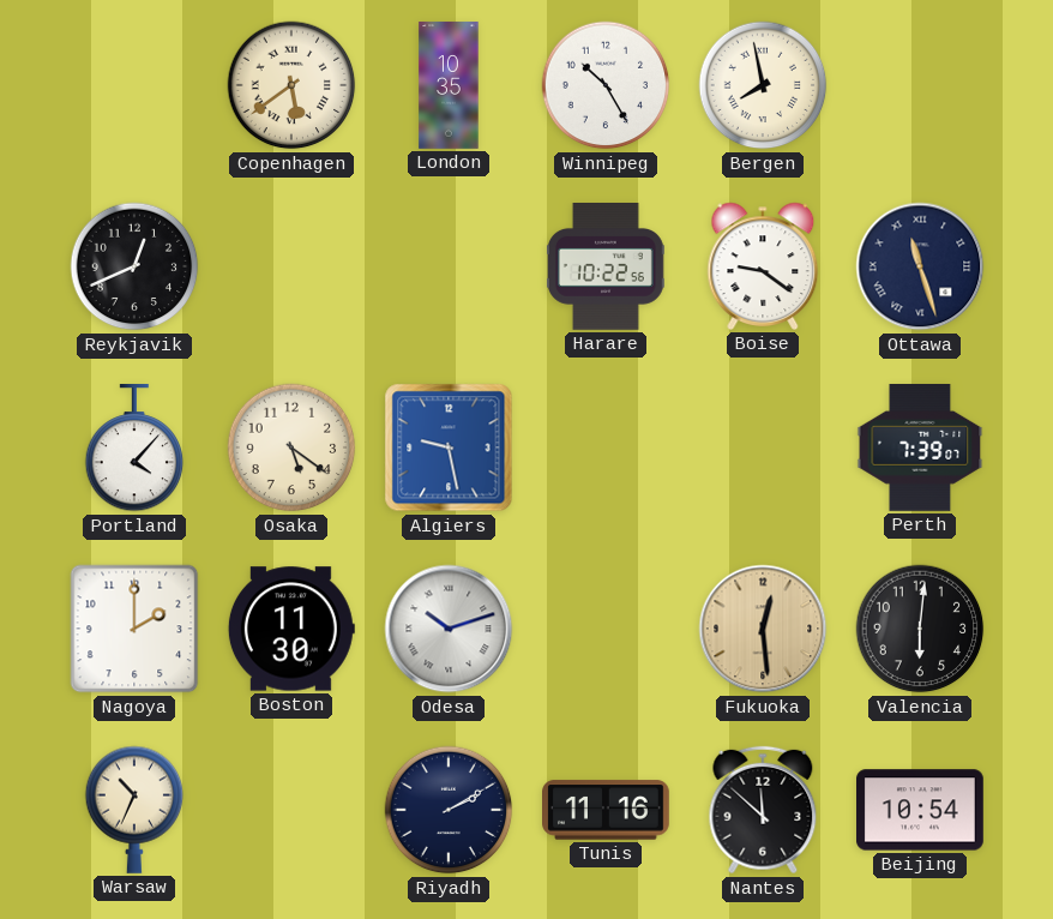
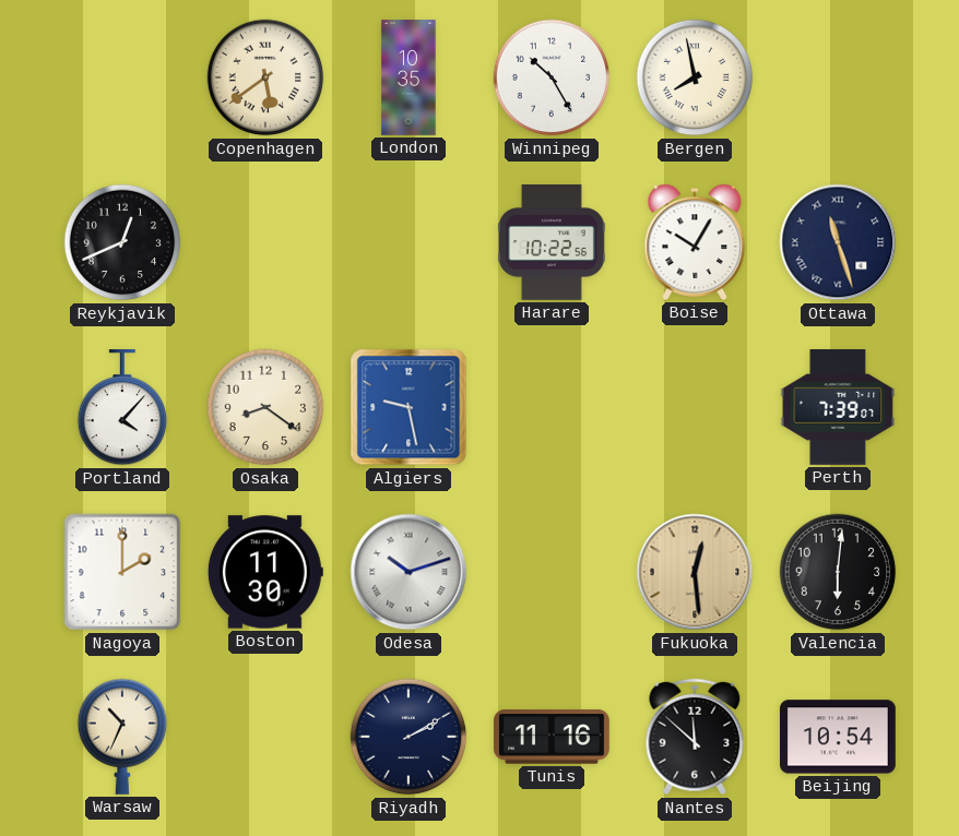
Boise: 9:21 -> 10:05
Osaka: 5:21 -> 8:21
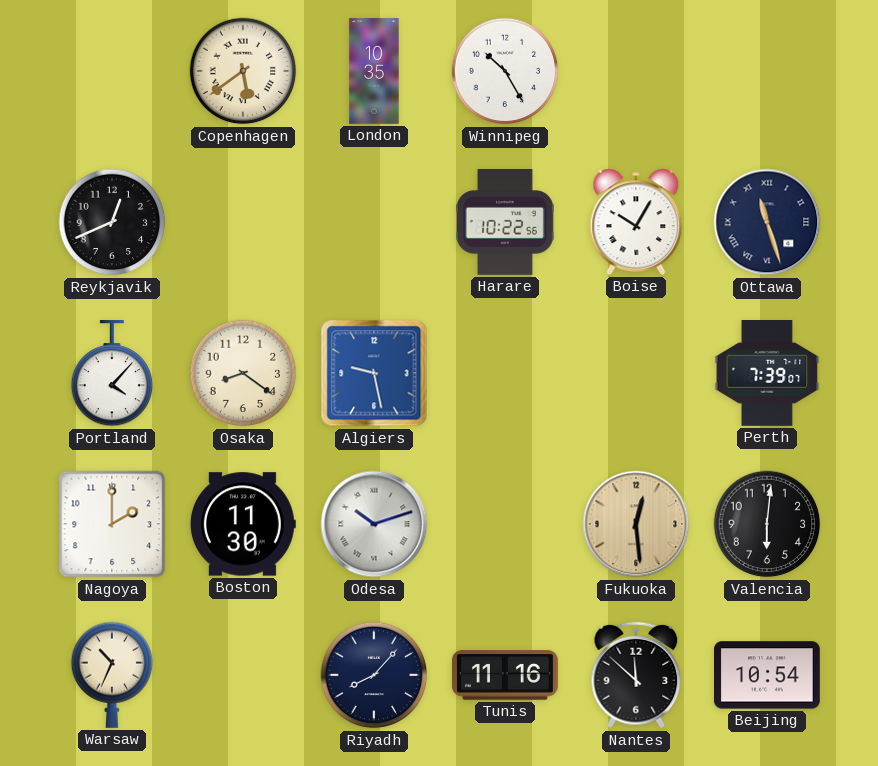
Bergen: 7:58 -> none
Riyadh: 2:10 -> 8:07
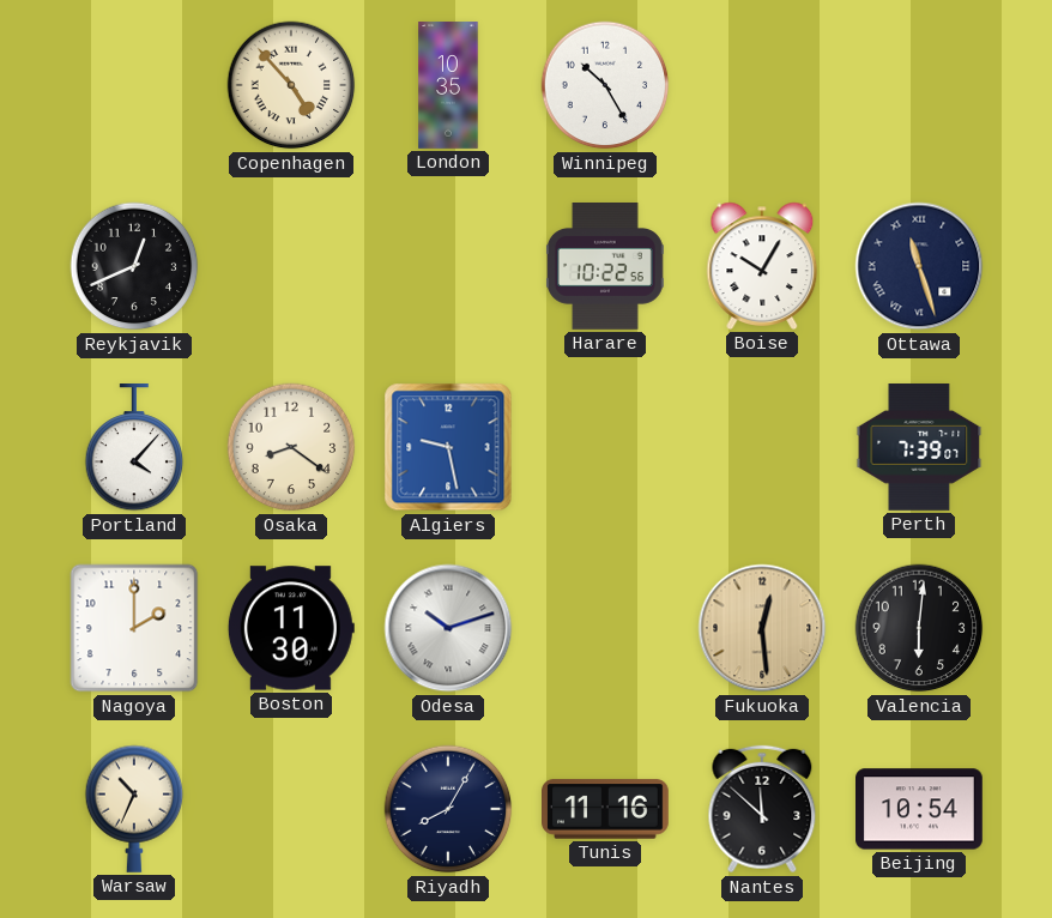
Copenhagen: 5:39 -> 4:53
Riyadh: 8:07 -> 8:05
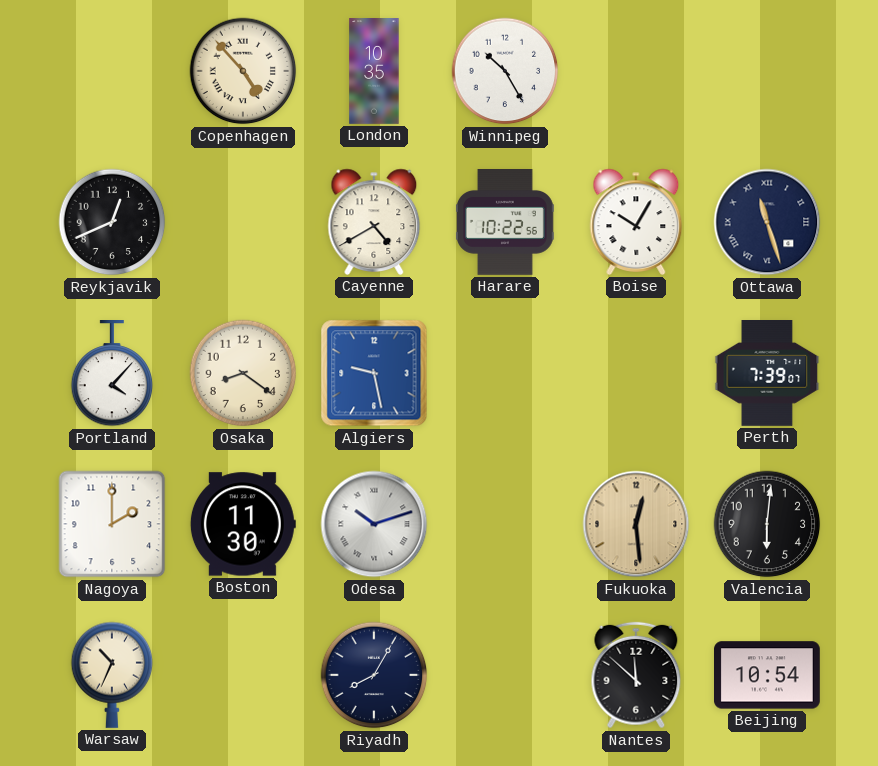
Cayenne: none -> 4:40
Tunis: 11:16 -> none
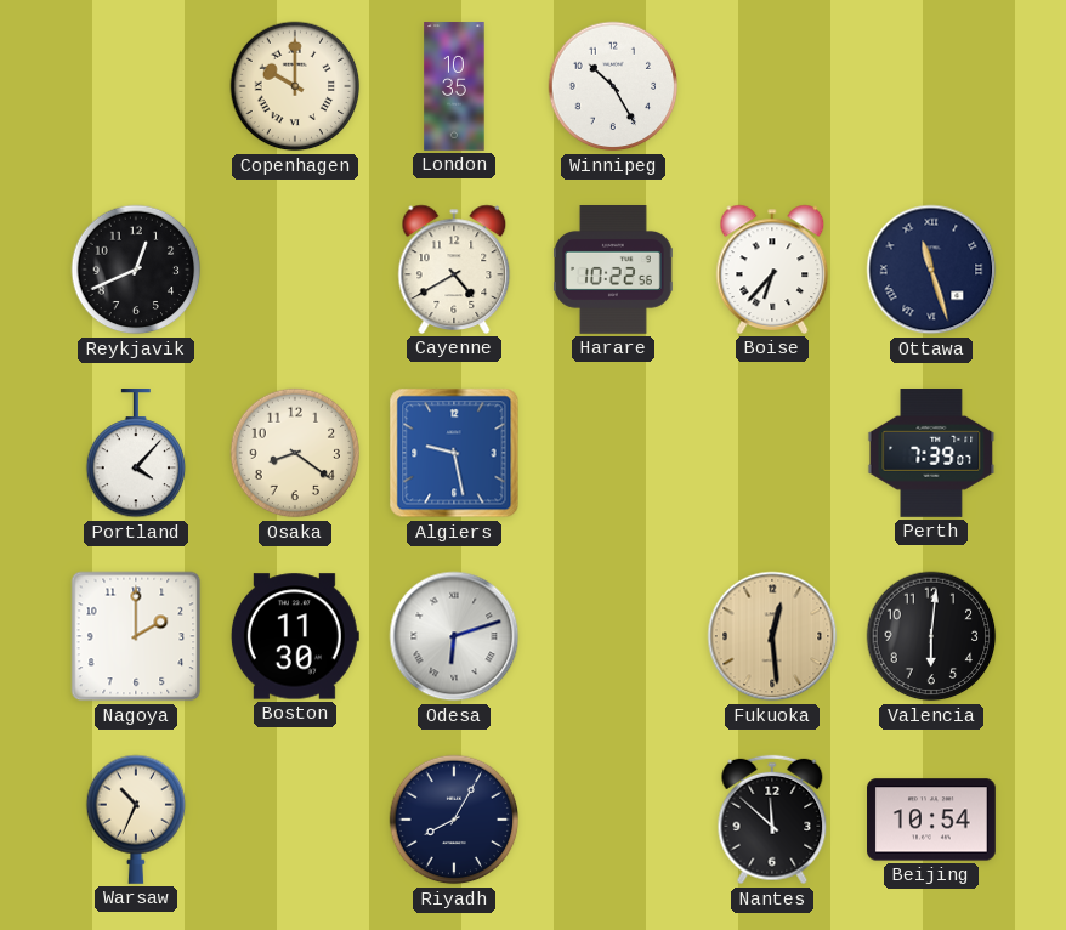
Copenhagen: 4:53 -> 10:00
Boise: 10:05 -> 6:37
Odesa: 10:12 -> 6:12
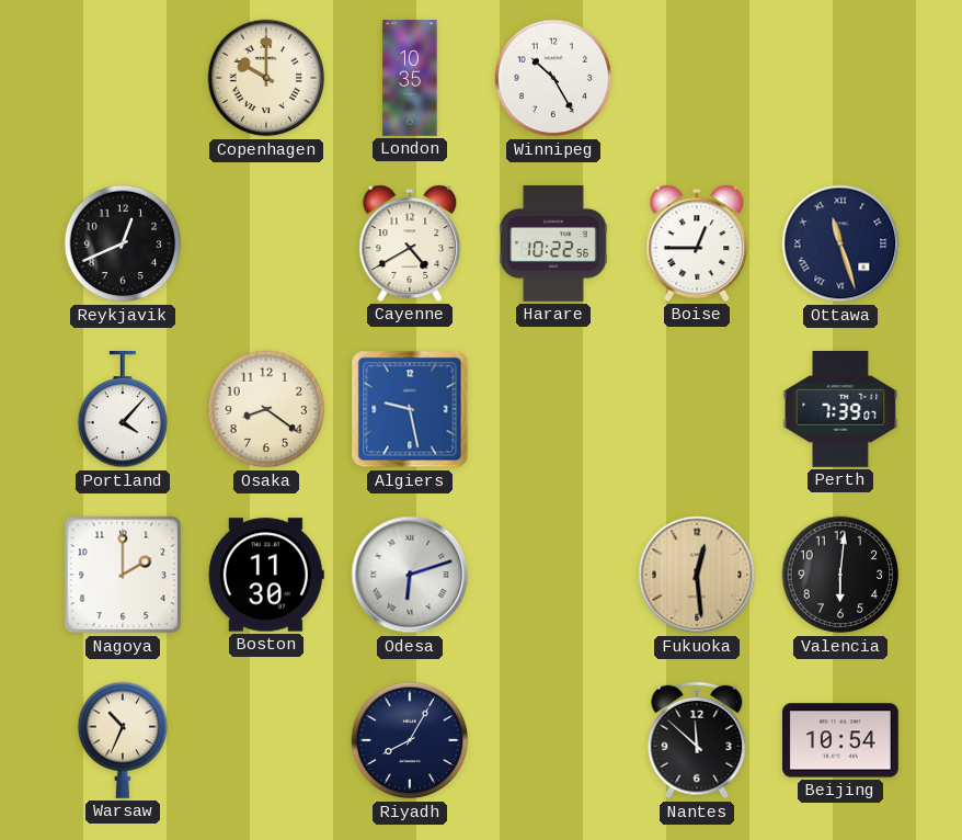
Boise: 6:37 -> 12:45
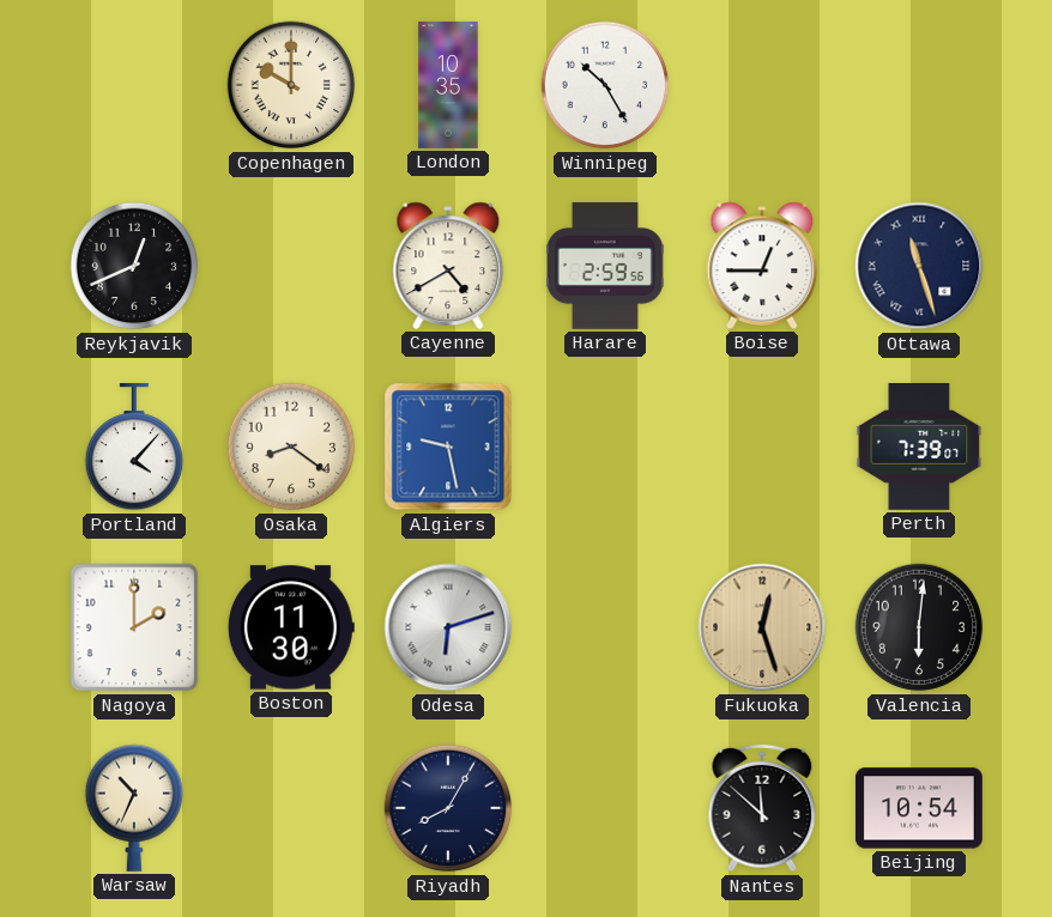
Harare: 10:22 -> 2:59
Fukuoka: 12:29 -> 12:27
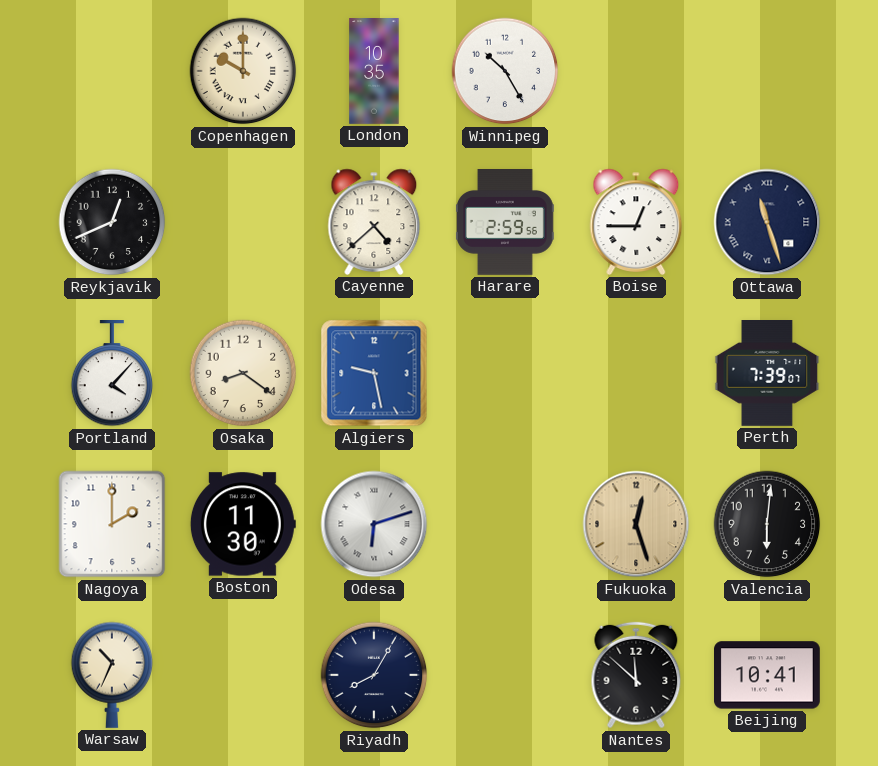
Cayenne: 4:40 -> 4:38
Beijing: 10:54 -> 10:41
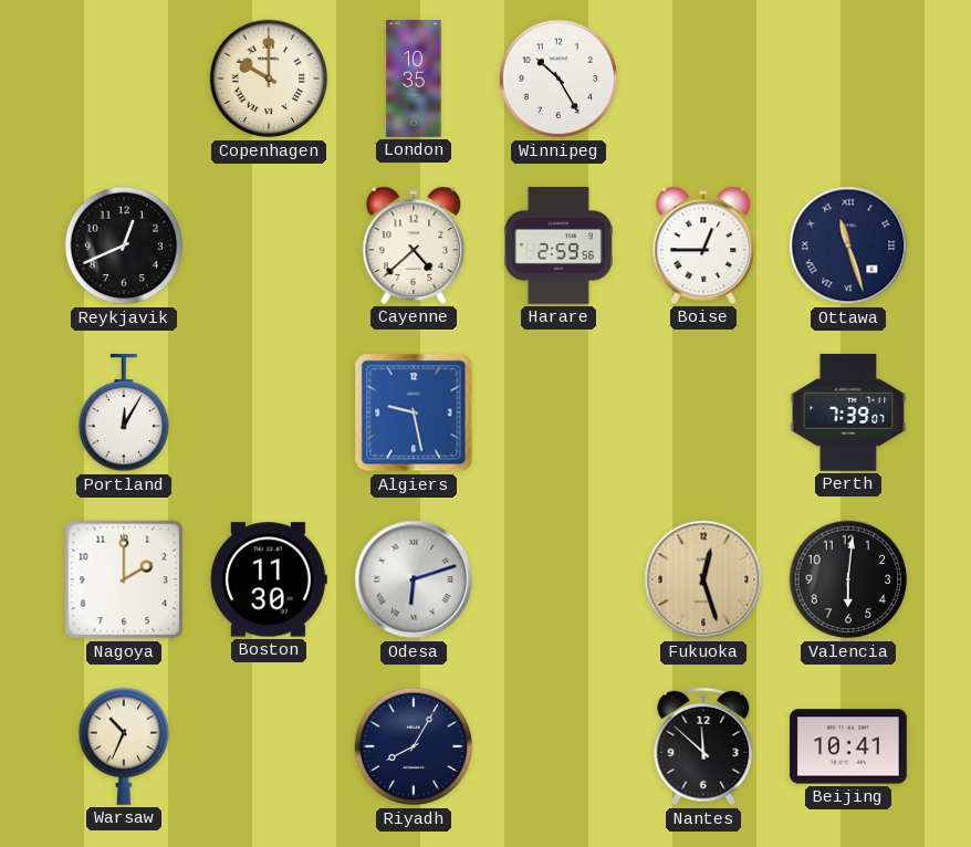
Portland: 4:07 -> 12:05
Osaka: 8:21 -> none
